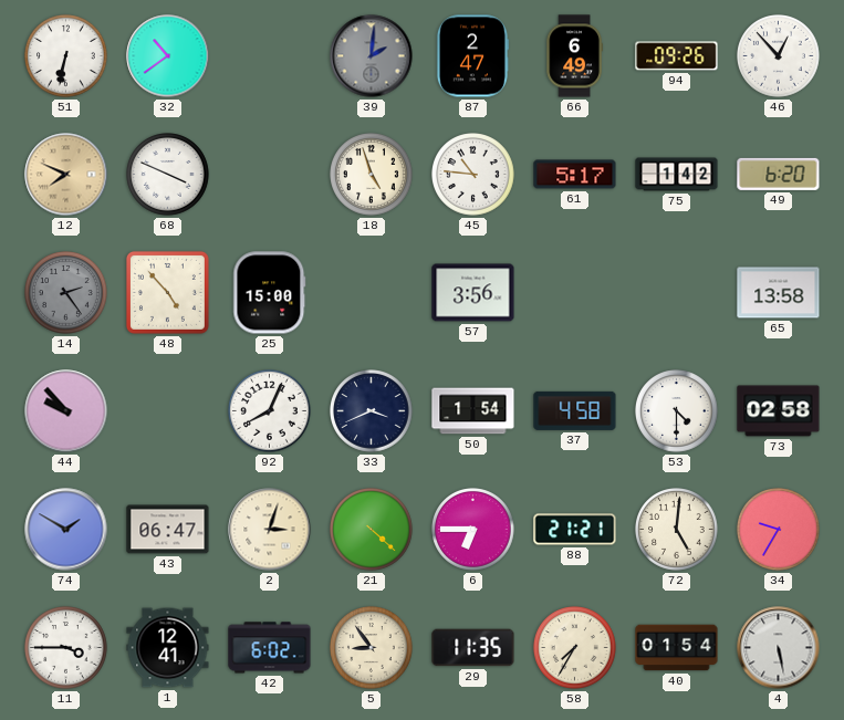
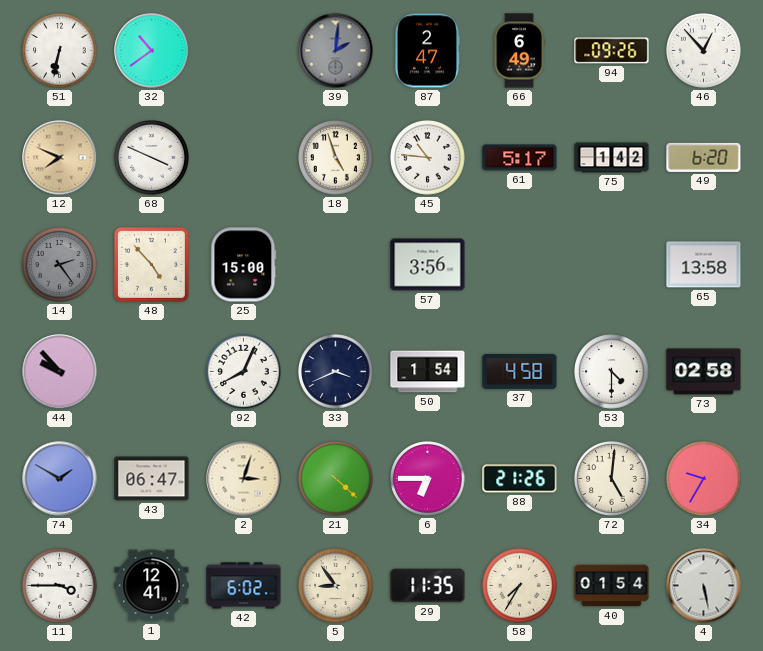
88: 21:21 -> 21:26
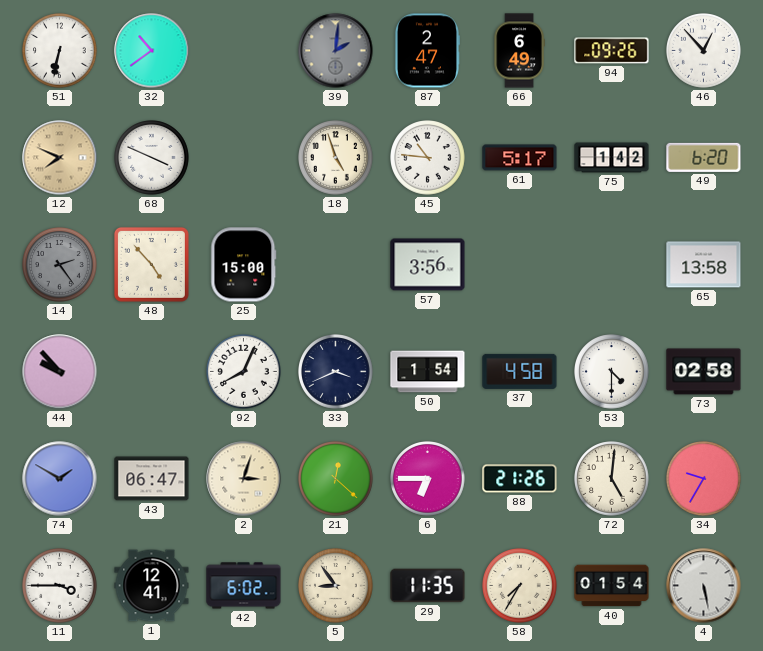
21: 4:22 -> 12:22
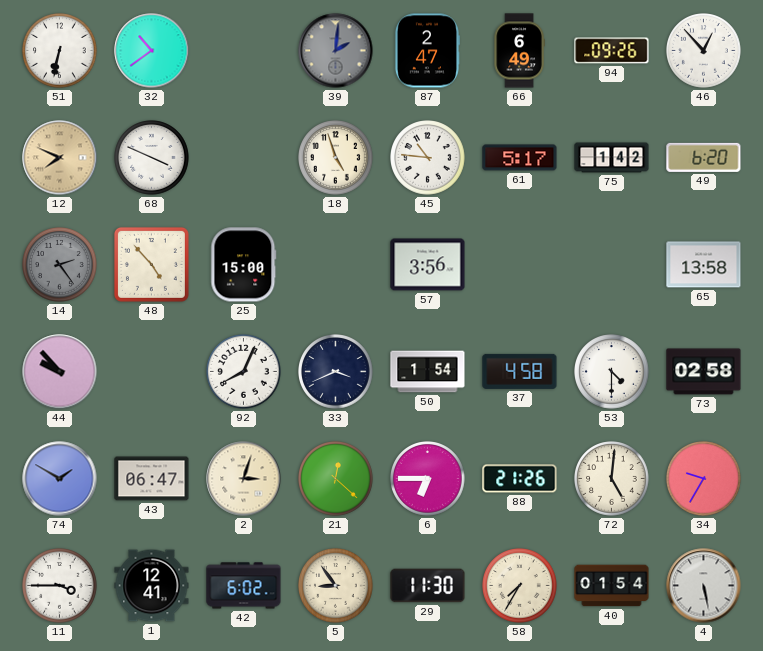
29: 11:35 -> 11:30
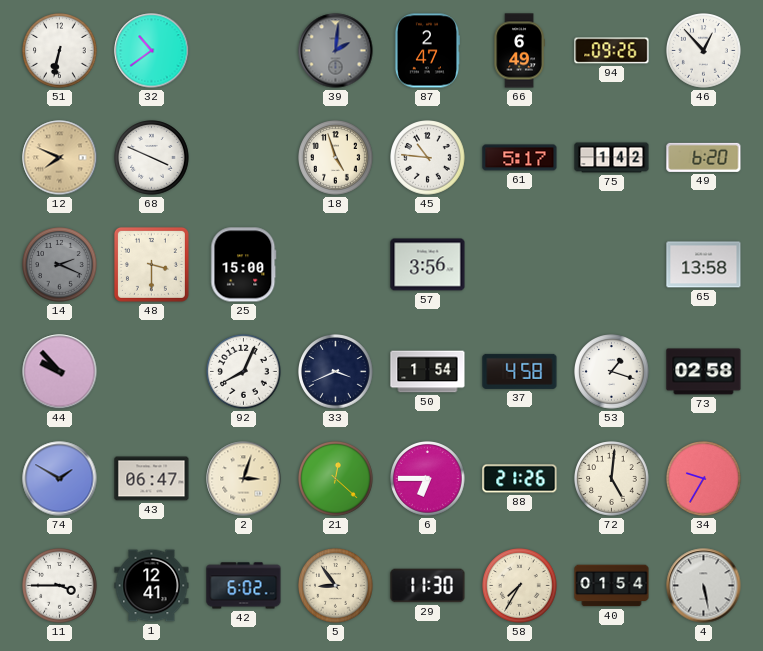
14: 2:24 -> 2:19
48: 4:53 -> 3:30
53: 4:30 -> 1:18
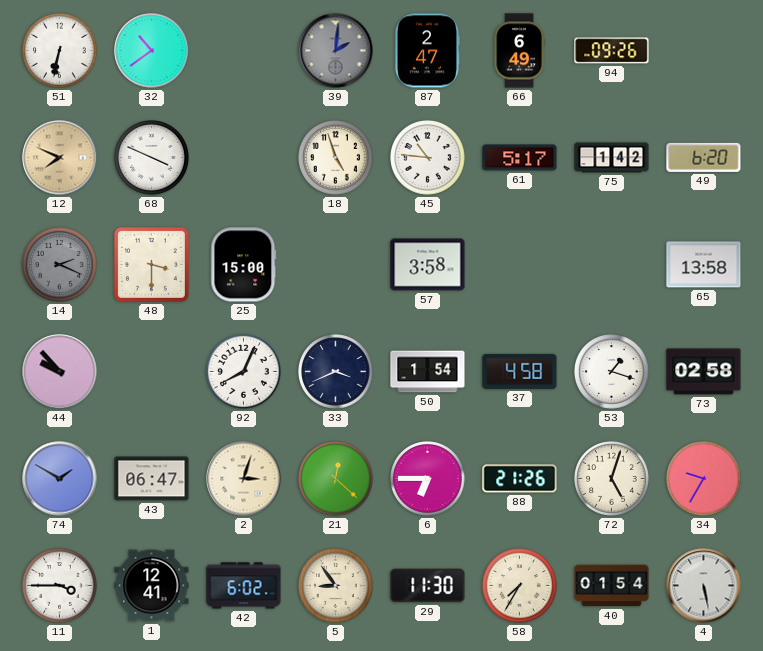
46: 12:53 -> none
57: 3:56 -> 3:58
72: 5:01 -> 5:03
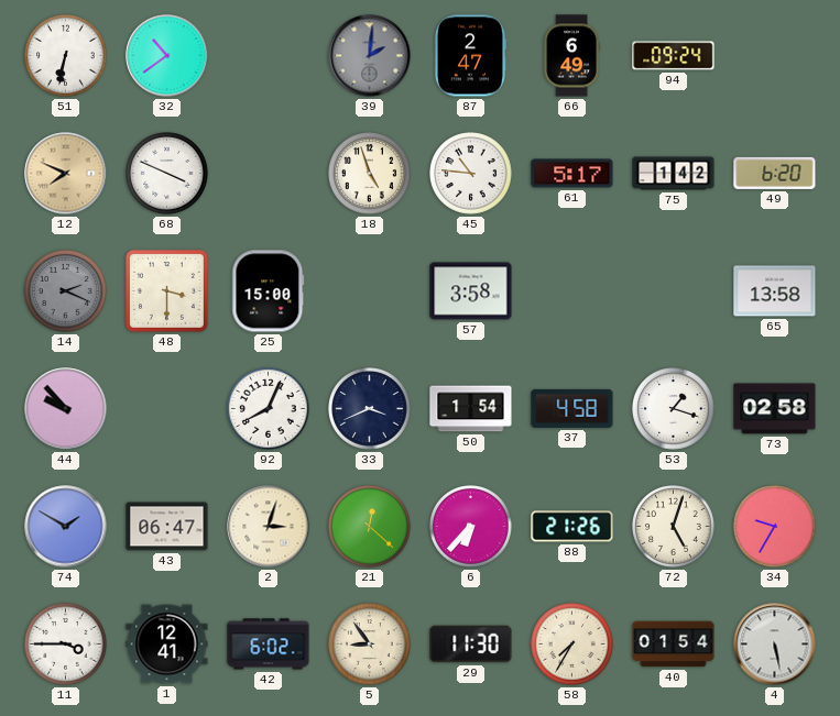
94: 09:26 -> 09:24
6: 6:45 -> 6:37
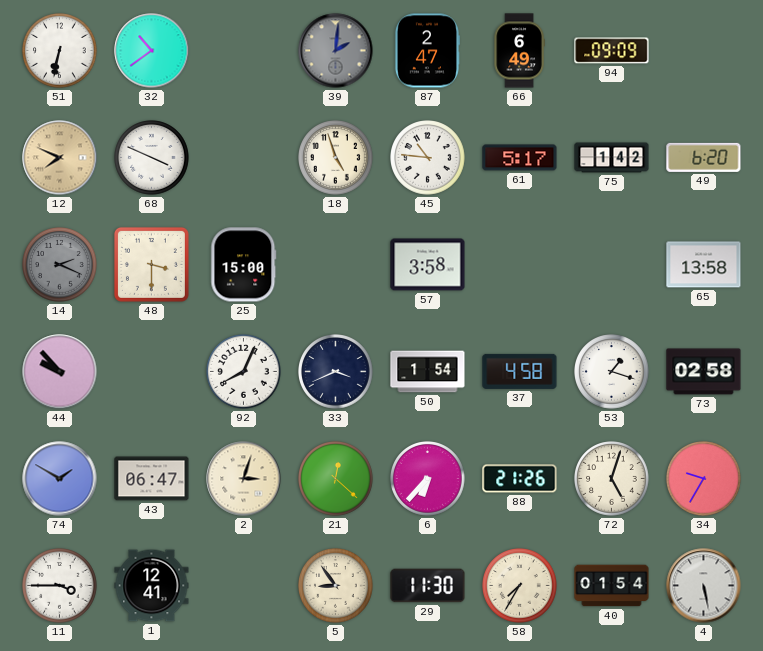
94: 09:24 -> 09:09
42: 6:02 -> none
